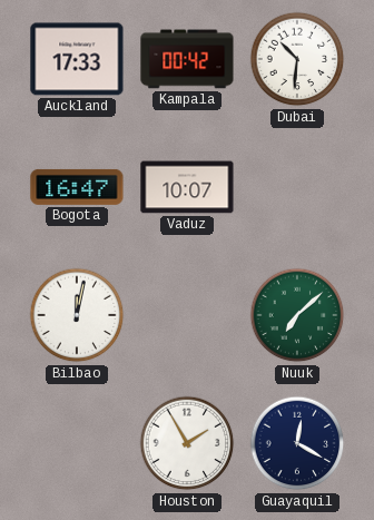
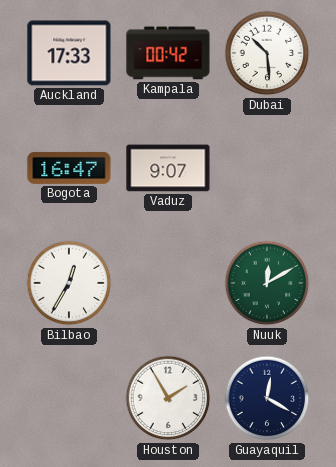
Dubai: 10:31 -> 10:29
Vaduz: 10:07 -> 9:07
Bilbao: 12:02 -> 12:35
Nuuk: 7:08 -> 12:10
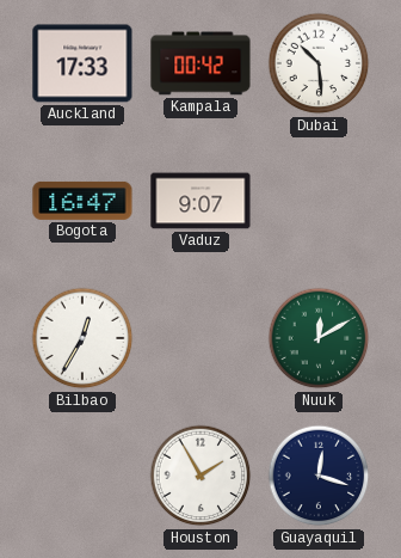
Guayaquil: 12:20 -> 12:18
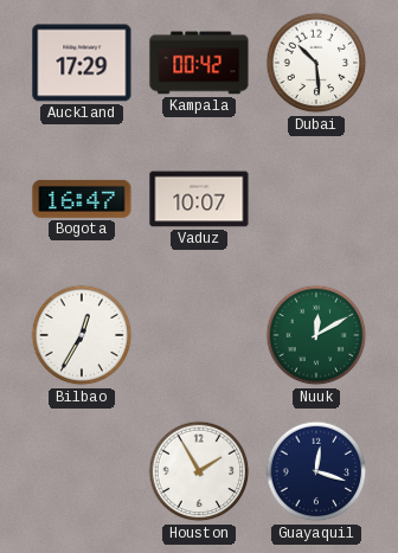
Auckland: 17:33 -> 17:29
Vaduz: 9:07 -> 10:07
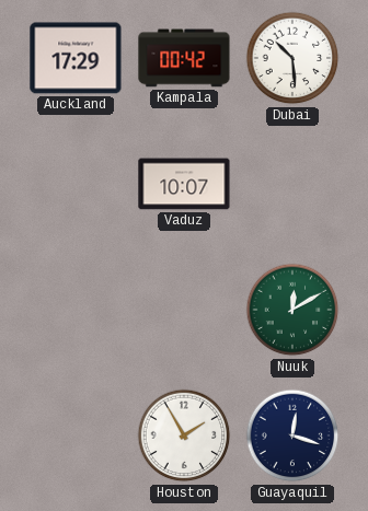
Bogota: 16:47 -> none
Bilbao: 12:35 -> none
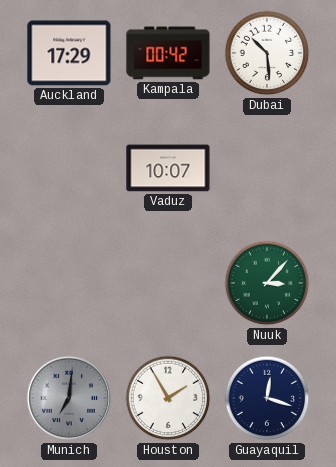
Nuuk: 12:10 -> 3:07
Munich: none -> 7:01
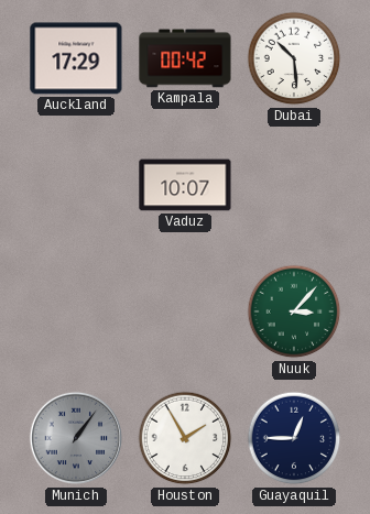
Munich: 7:01 -> 1:06
Guayaquil: 12:18 -> 12:45
